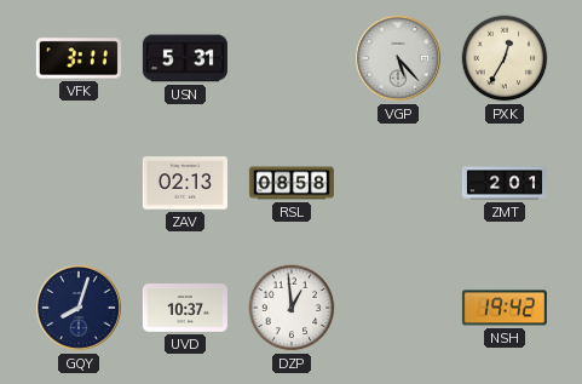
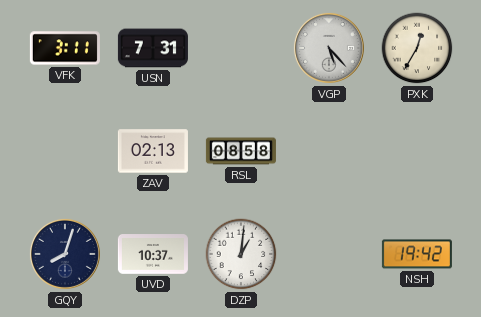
USN: 5:31 -> 7:31
ZMT: 2:01 -> none
DZP: 12:59 -> 1:01
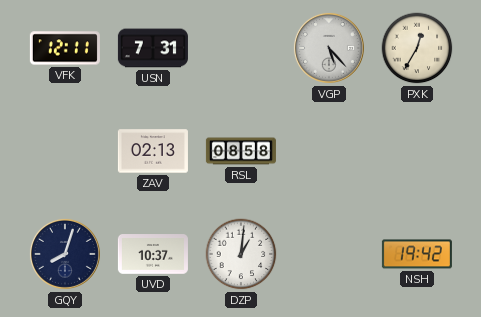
VFK: 3:11 -> 12:11
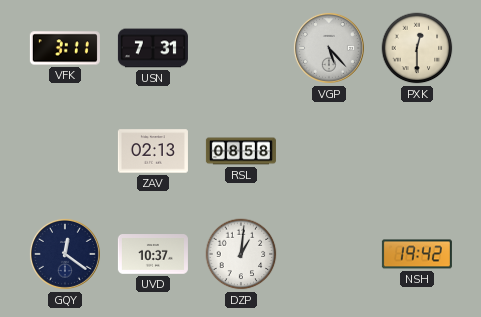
VFK: 12:11 -> 3:11
PXK: 12:35 -> 12:30
GQY: 8:03 -> 12:21
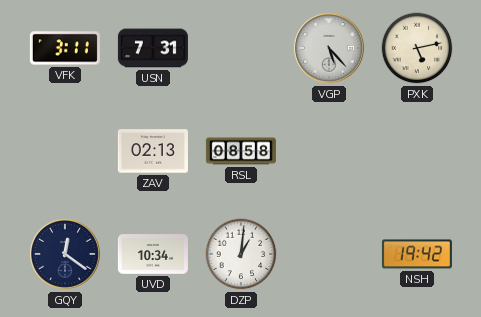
PXK: 12:30 -> 5:13
UVD: 10:37 -> 10:34
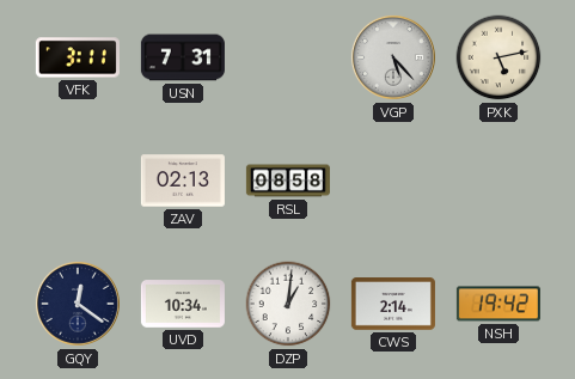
CWS: none -> 2:14
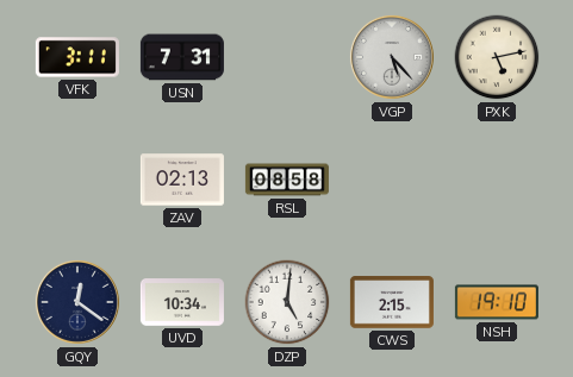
DZP: 1:01 -> 5:01
CWS: 2:14 -> 2:15
NSH: 19:42 -> 19:10
